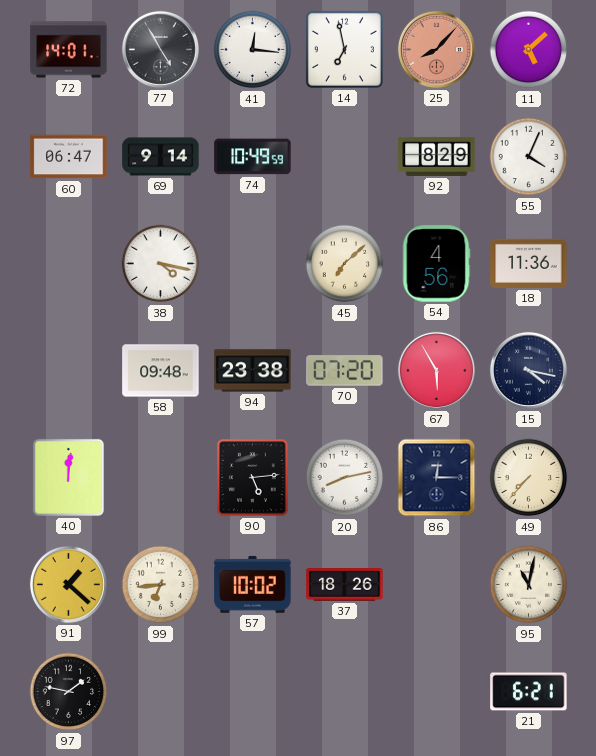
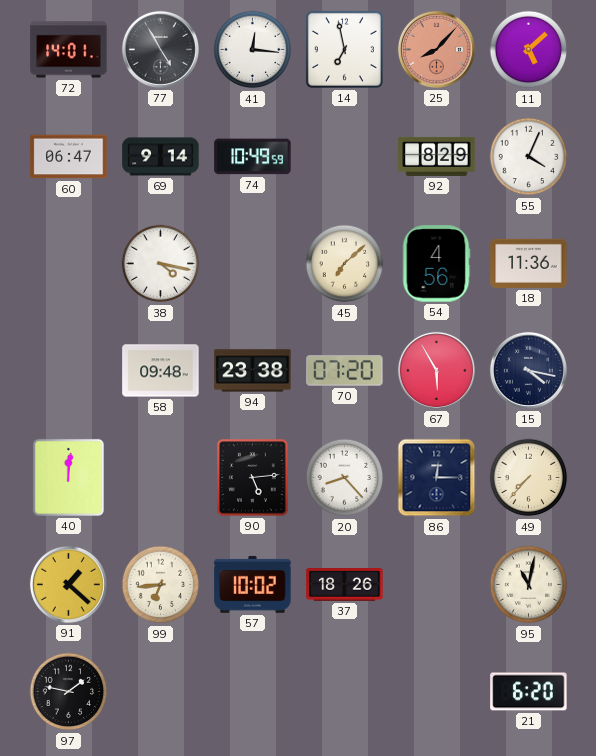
20: 8:13 -> 8:23
21: 6:21 -> 6:20
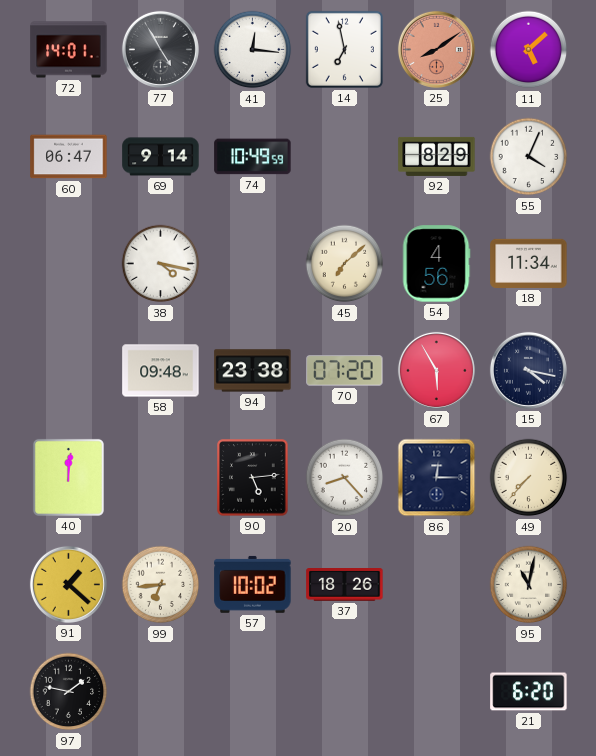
25: 8:07 -> 8:09
18: 11:36 -> 11:34
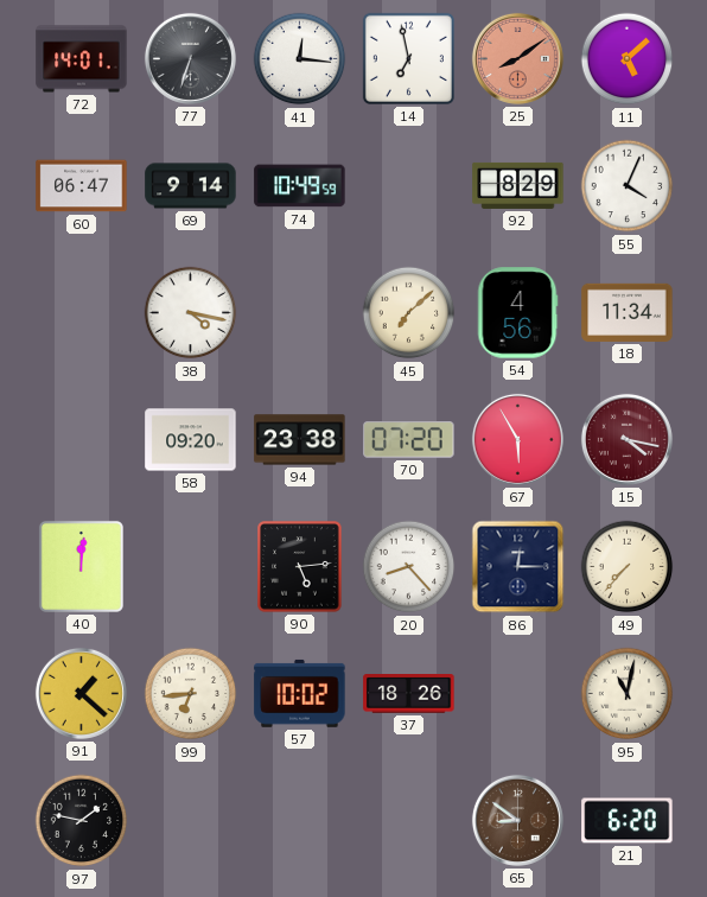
77: 4:55 -> 6:33
58: 09:48 -> 09:20
15 dial: navy -> burgundy
65: none -> 8:51
